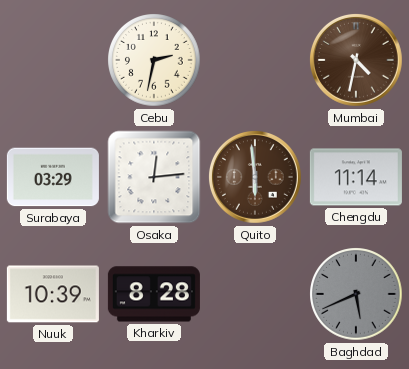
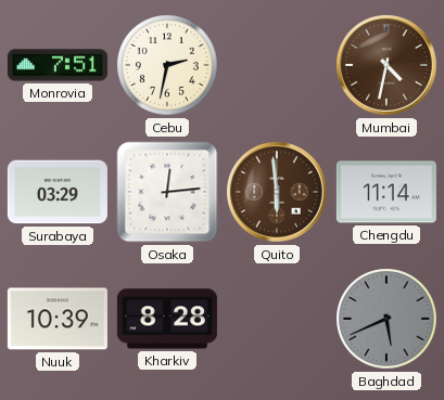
Monrovia: none -> 7:51
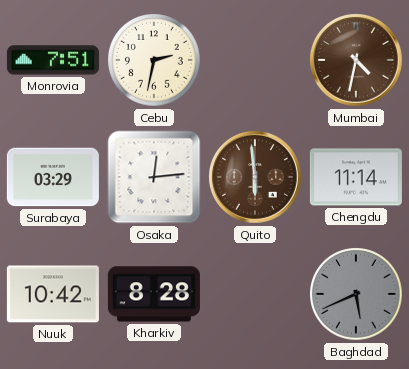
Nuuk: 10:39 -> 10:42
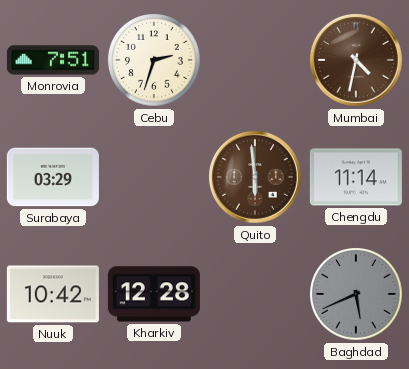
Cebu: 2:32 -> 2:33
Osaka: 12:14 -> none
Kharkiv: 8:28 -> 12:28
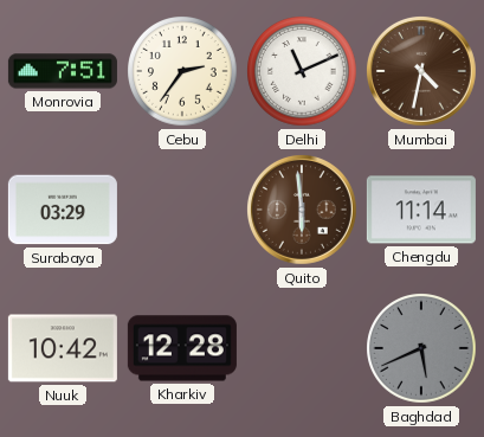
Cebu: 2:33 -> 2:36
Delhi: none -> 11:11
